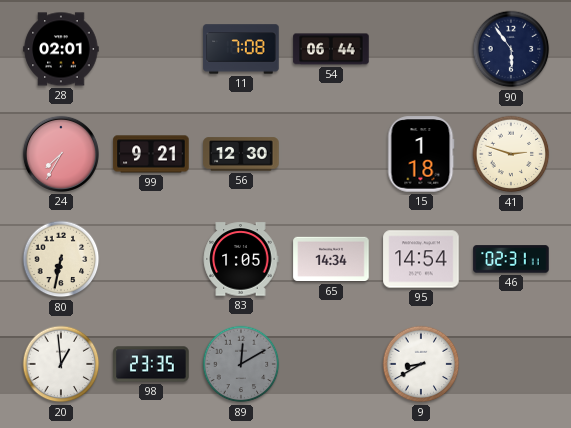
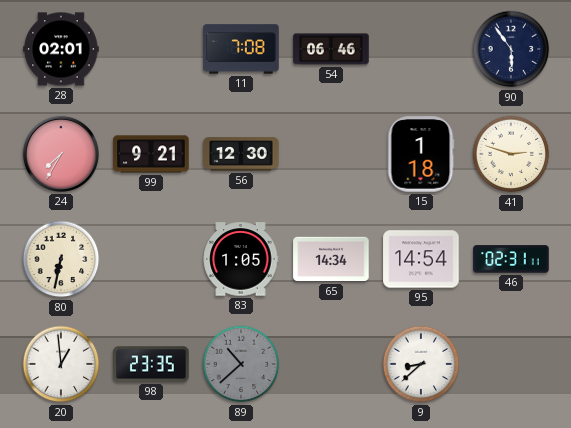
54: 06:44 -> 06:46
89: 12:10 -> 10:38
9: 8:40 -> 8:38
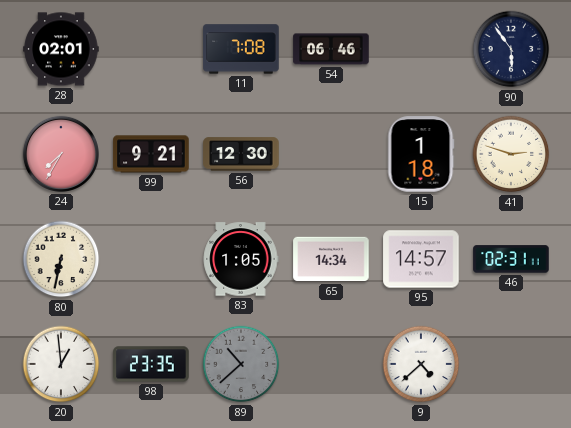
95: 14:54 -> 14:57
9: 8:38 -> 4:38
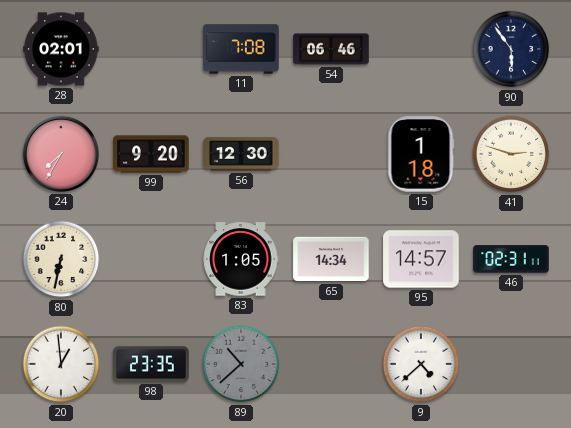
99: 9:21 -> 9:20
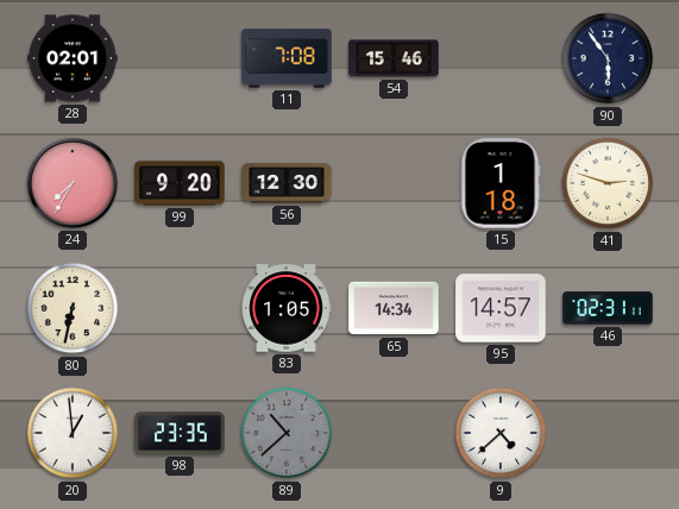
54: 06:46 -> 15:46
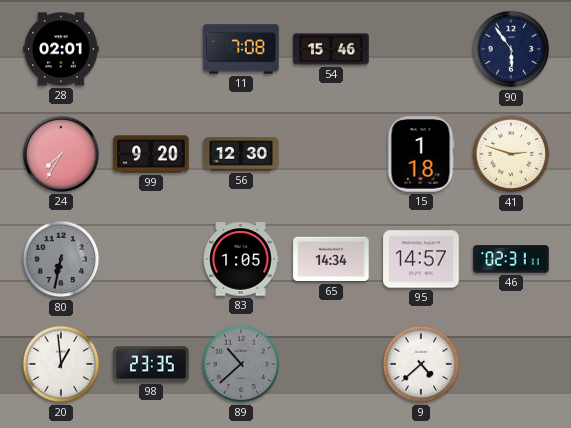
80 dial: cream -> grey
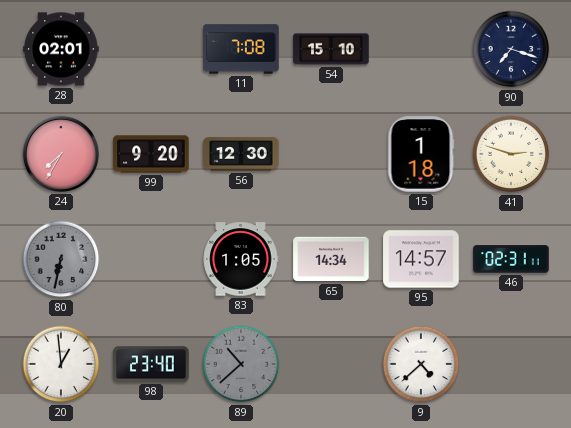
54: 15:46 -> 15:10
90: 5:54 -> 7:18
98: 23:35 -> 23:40
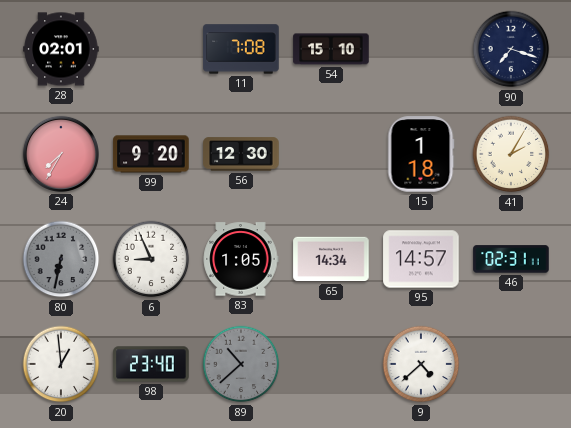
41: 2:48 -> 2:05
6: none -> 8:56
